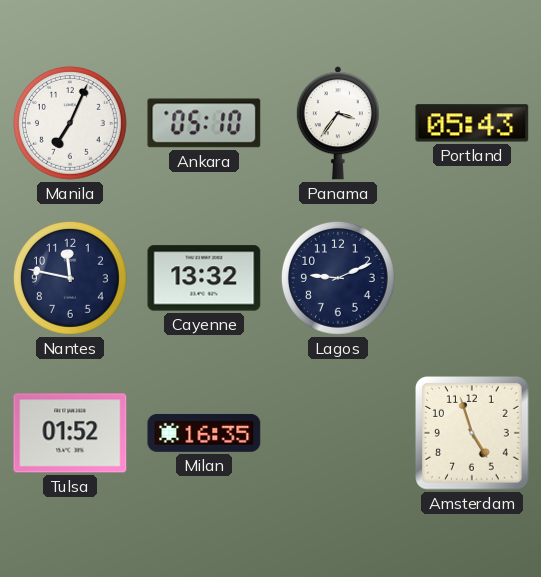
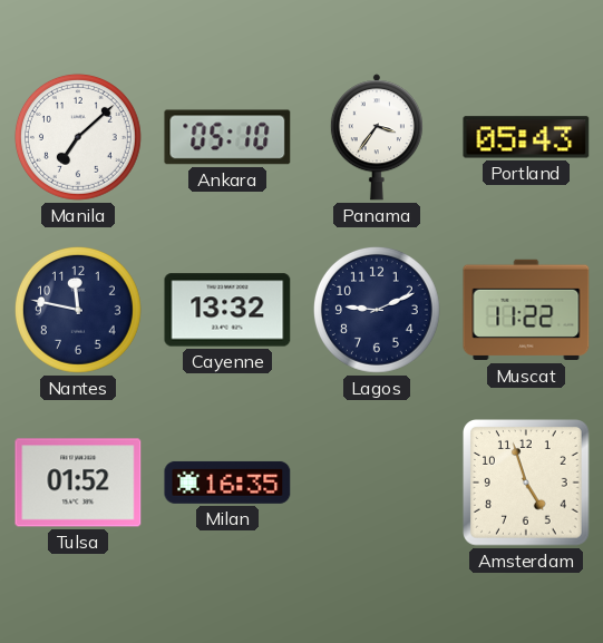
Manila: 7:04 -> 7:08
Muscat: none -> 11:22
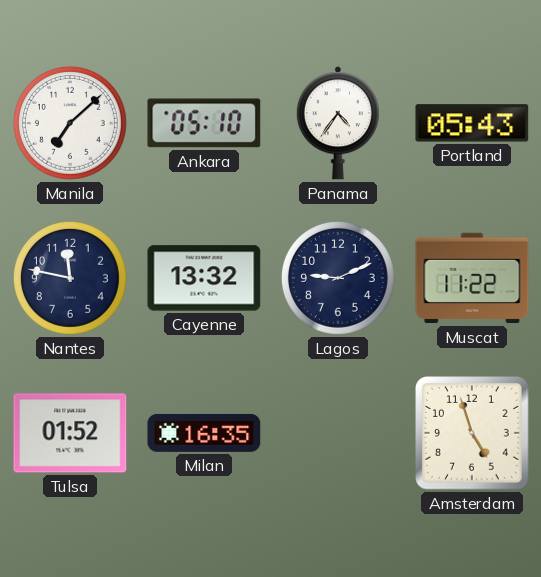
Panama: 3:36 -> 4:36
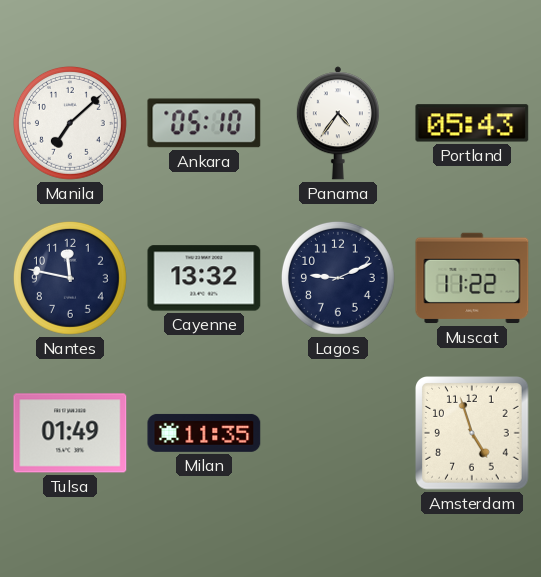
Tulsa: 01:52 -> 01:49
Milan: 16:35 -> 11:35
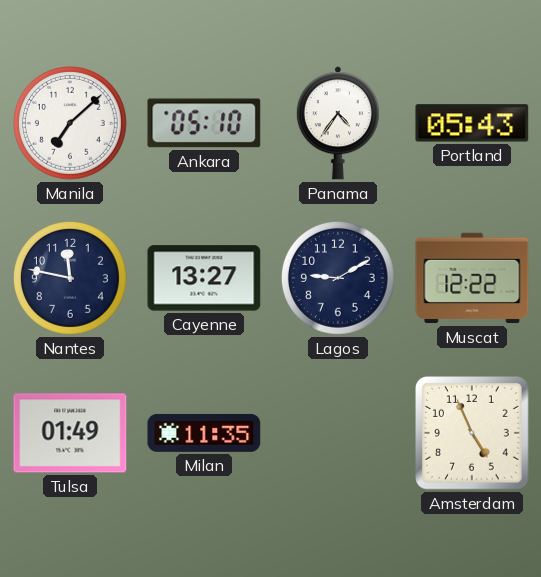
Cayenne: 13:32 -> 13:27
Lagos: 9:11 -> 9:10
Muscat: 11:22 -> 12:22
Amsterdam: 4:57 -> 4:56
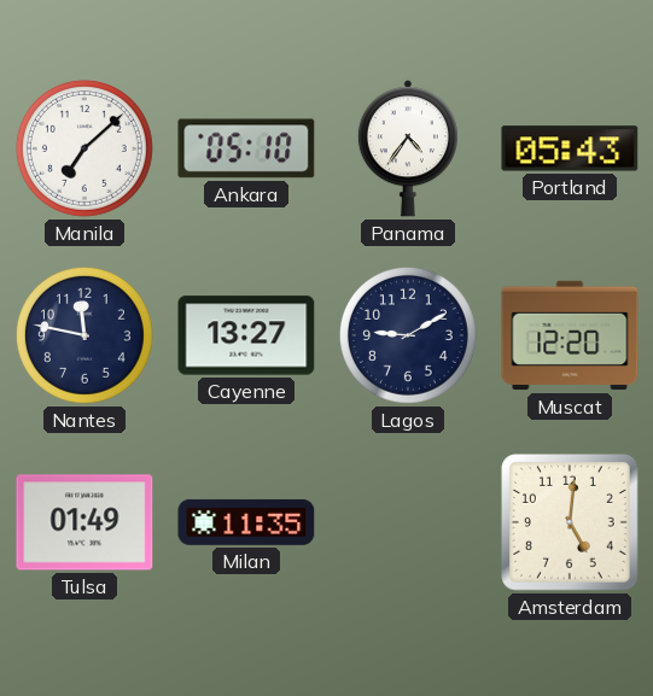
Muscat: 12:22 -> 12:20
Amsterdam: 4:56 -> 5:01
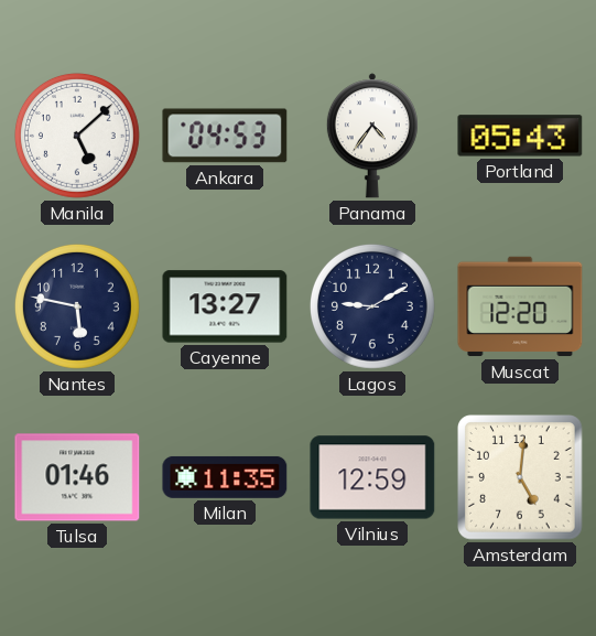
Manila: 7:08 -> 5:08
Ankara: 05:10 -> 04:53
Nantes: 11:47 -> 5:47
Tulsa: 01:49 -> 01:46
Vilnius: none -> 12:59
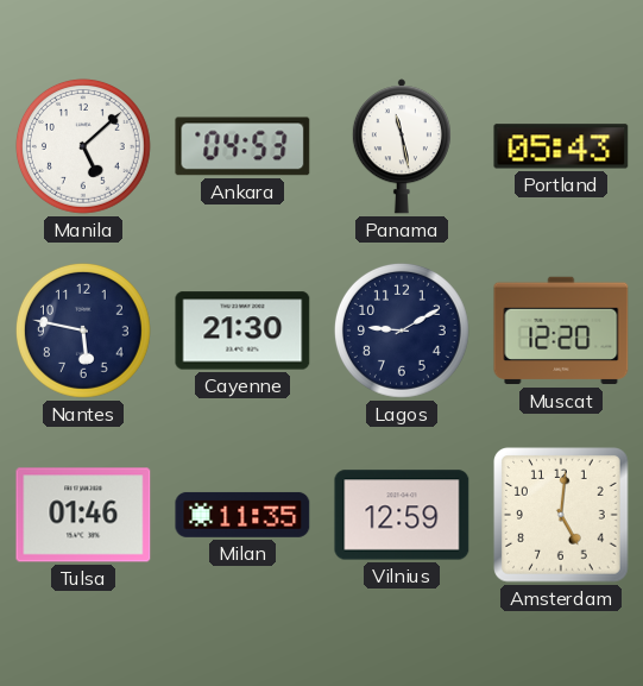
Panama: 4:36 -> 11:28
Cayenne: 13:27 -> 21:30
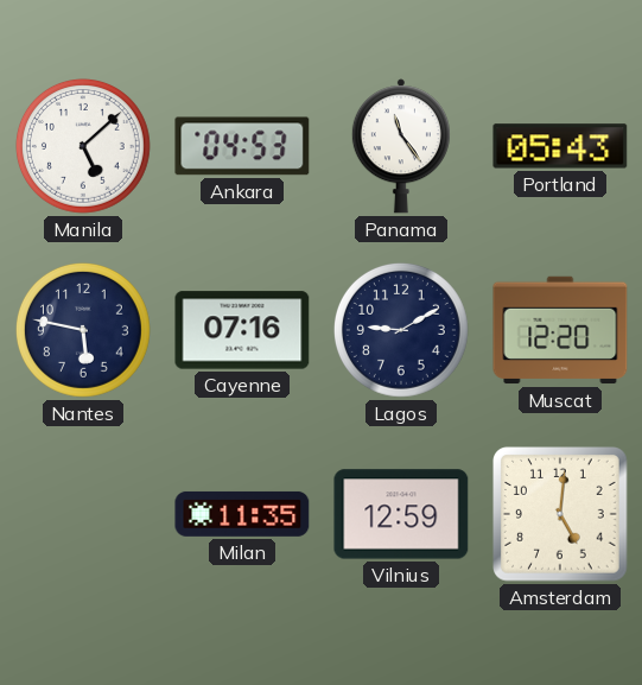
Panama: 11:28 -> 11:24
Cayenne: 21:30 -> 07:16
Tulsa: 01:46 -> none
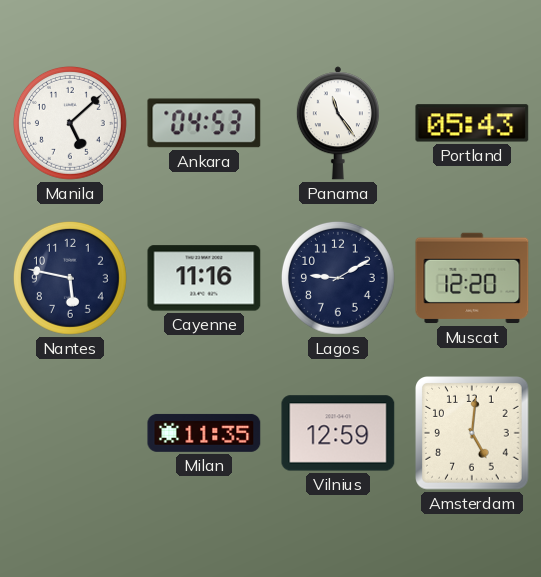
Cayenne: 07:16 -> 11:16
